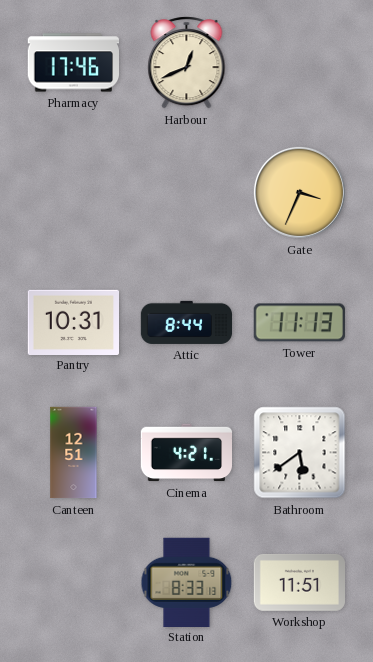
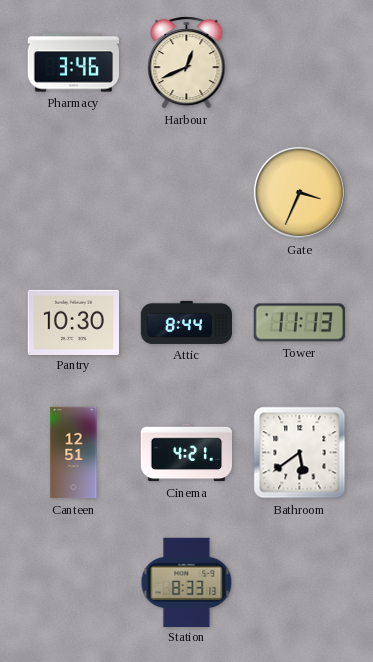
Pharmacy: 17:46 -> 3:46
Pantry: 10:31 -> 10:30
Workshop: 11:51 -> none
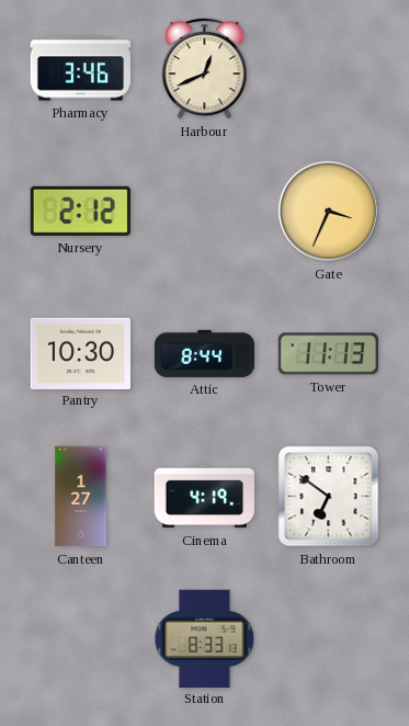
Nursery: none -> 2:12
Canteen: 12:51 -> 1:27
Cinema: 4:21 -> 4:19
Bathroom: 5:39 -> 6:51
